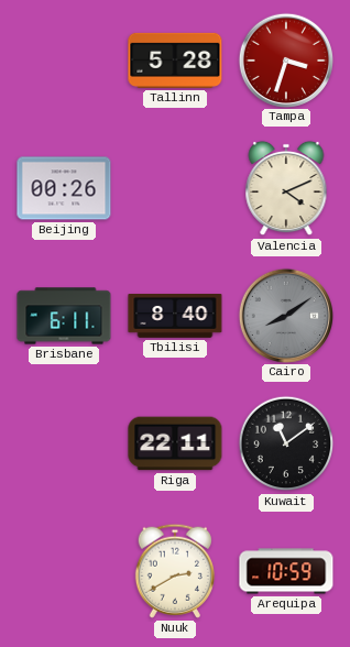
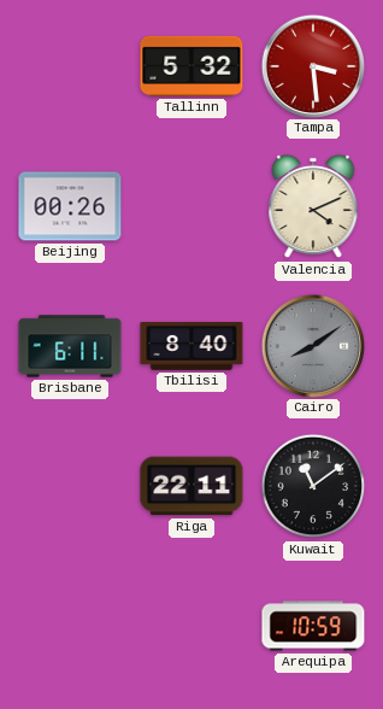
Tallinn: 5:28 -> 5:32
Tampa: 3:33 -> 3:29
Nuuk: 2:40 -> none
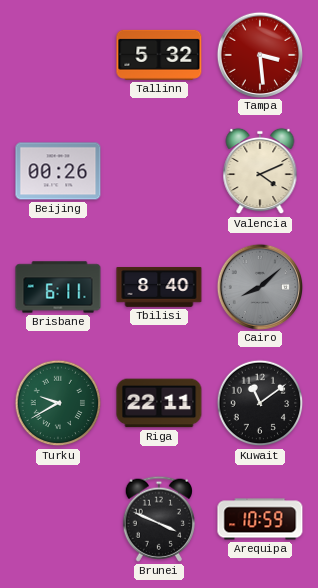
Cairo: 8:09 -> 8:08
Turku: none -> 9:40
Brunei: none -> 3:49
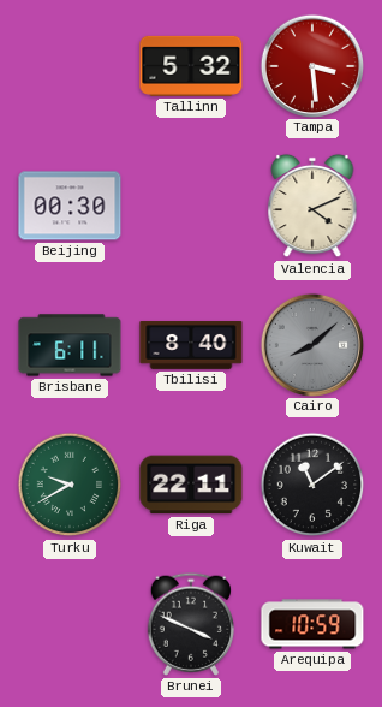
Beijing: 00:26 -> 00:30
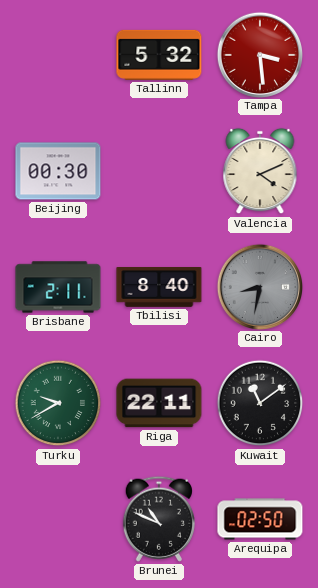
Brisbane: 6:11 -> 2:11
Cairo: 8:08 -> 8:32
Brunei: 3:49 -> 10:49
Arequipa: 10:59 -> 02:50
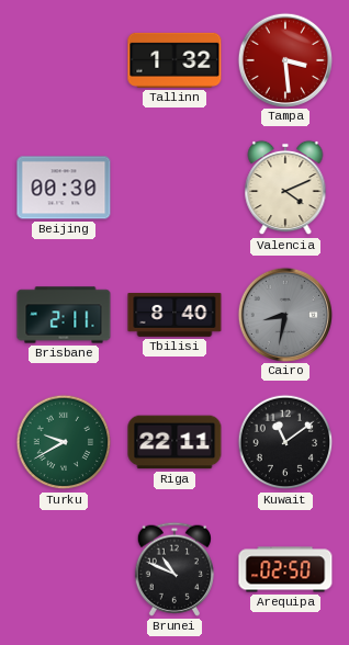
Tallinn: 5:32 -> 1:32
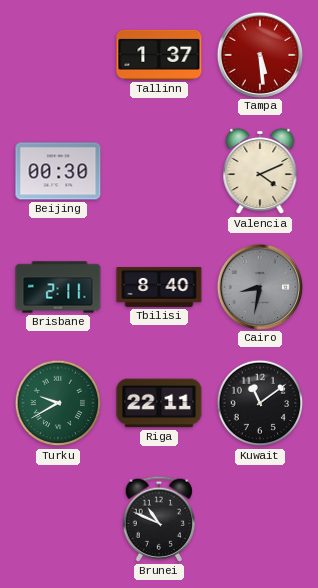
Tallinn: 1:32 -> 1:37
Tampa: 3:29 -> 5:29
Arequipa: 02:50 -> none
